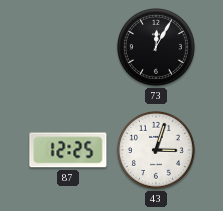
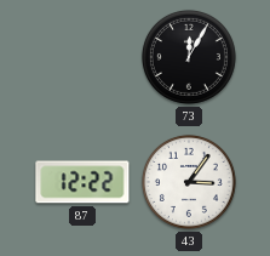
87: 12:25 -> 12:22
43: 3:03 -> 3:06
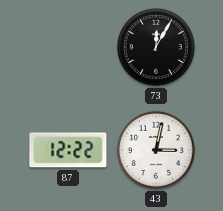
43: 3:06 -> 3:02
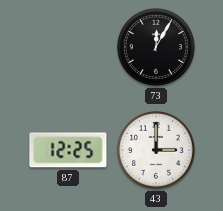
87: 12:22 -> 12:25
43: 3:02 -> 3:00
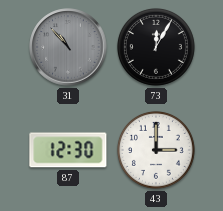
31: none -> 10:53
87: 12:25 -> 12:30
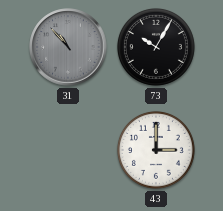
73: 12:05 -> 10:05
87: 12:30 -> none
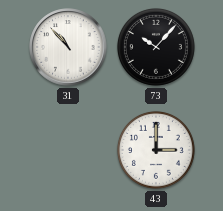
31 dial: grey -> white
73: 10:05 -> 10:07
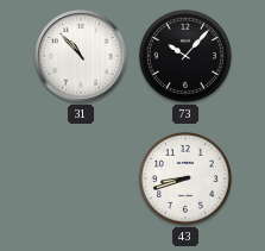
43: 3:00 -> 8:42
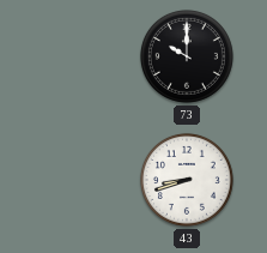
31: 10:53 -> none
73: 10:07 -> 10:00
